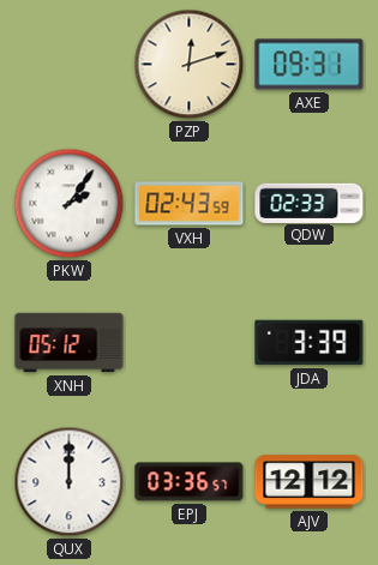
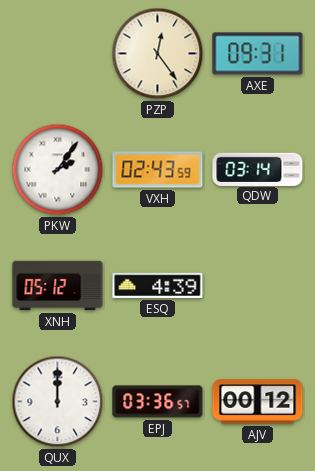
PZP: 12:12 -> 12:24
QDW: 02:33 -> 03:14
ESQ: none -> 4:39
JDA: 3:39 -> none
AJV: 12:12 -> 00:12
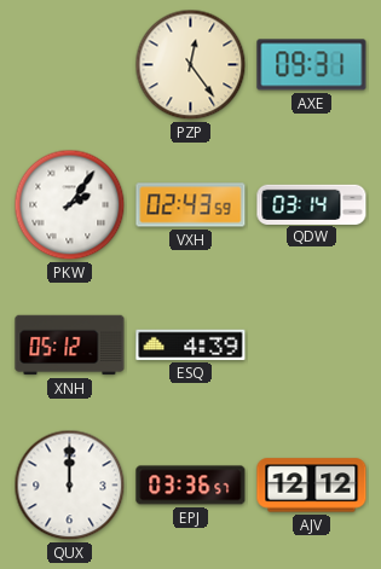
AJV: 00:12 -> 12:12
